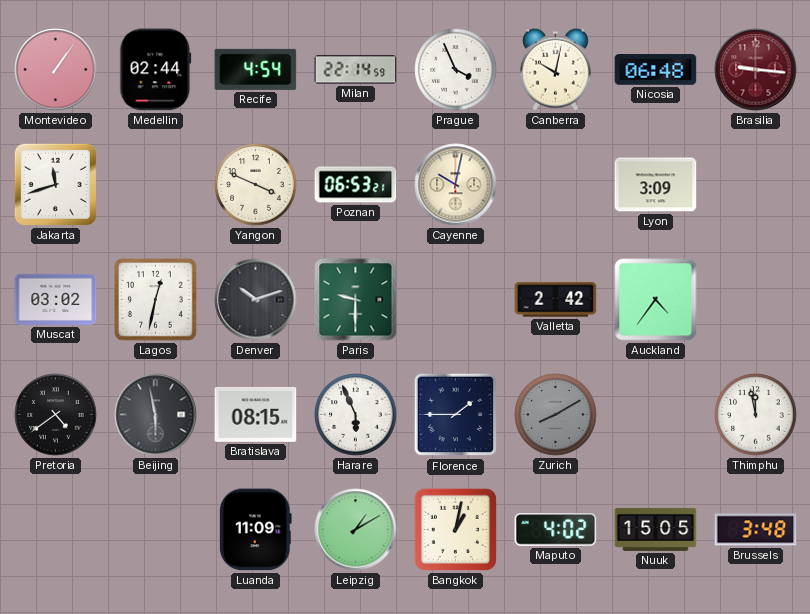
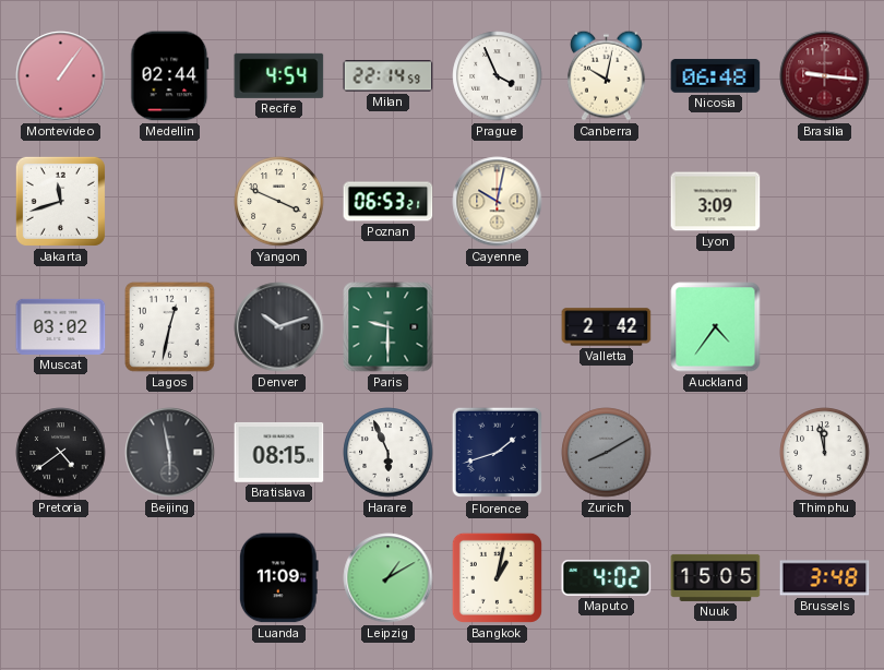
Florence: 1:45 -> 1:42
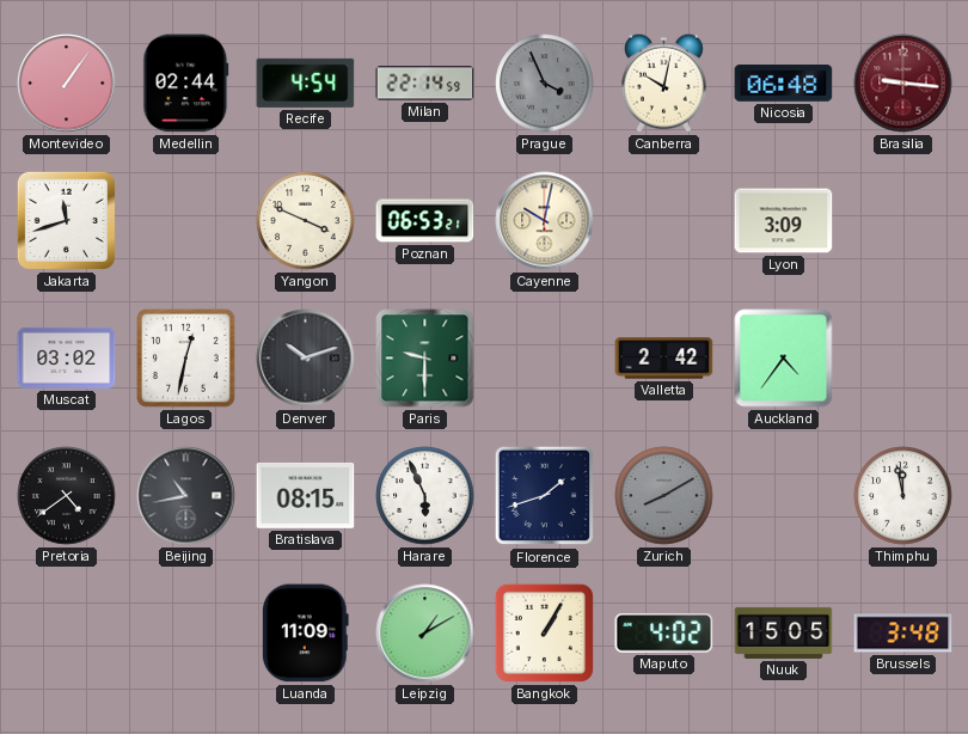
Prague dial: white -> grey
Beijing: 5:58 -> 10:43
Bangkok: 1:02 -> 1:05
